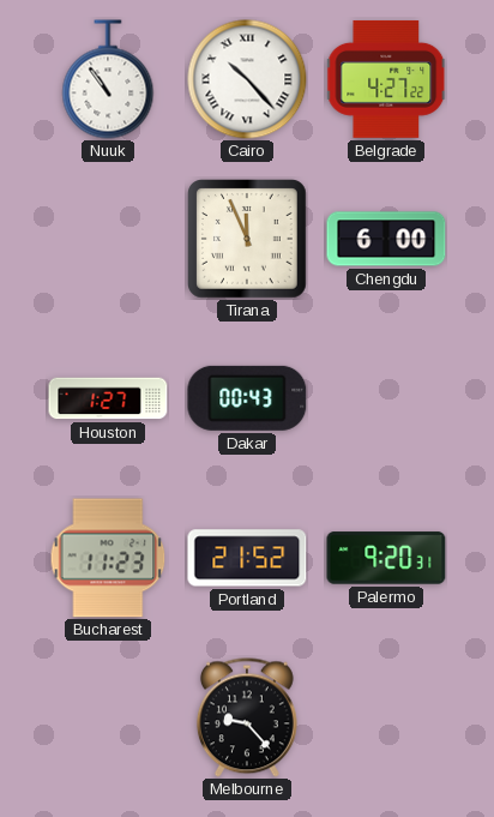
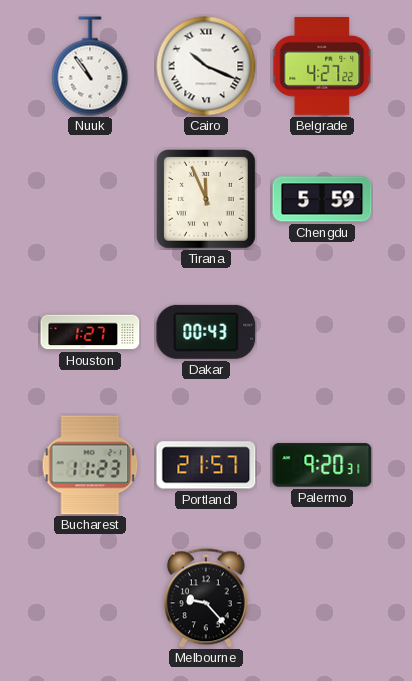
Cairo: 10:23 -> 10:19
Chengdu: 6:00 -> 5:59
Portland: 21:52 -> 21:57
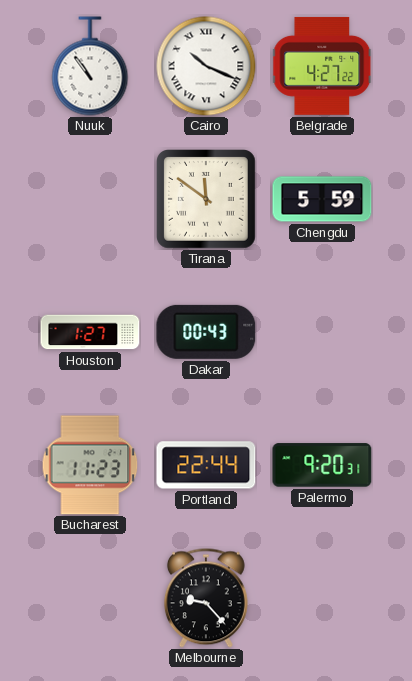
Tirana: 11:56 -> 11:51
Portland: 21:57 -> 22:44
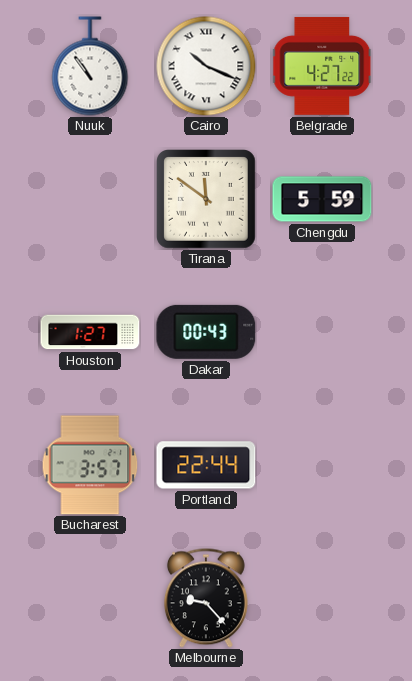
Bucharest: 11:23 -> 3:57
Palermo: 9:20 -> none
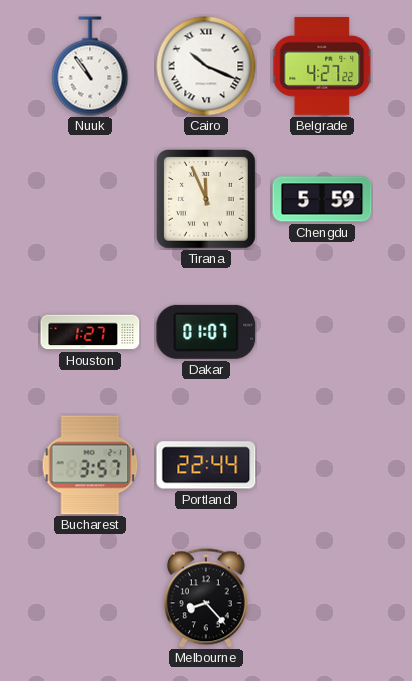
Tirana: 11:51 -> 11:56
Dakar: 00:43 -> 01:07
Melbourne: 9:23 -> 8:23
